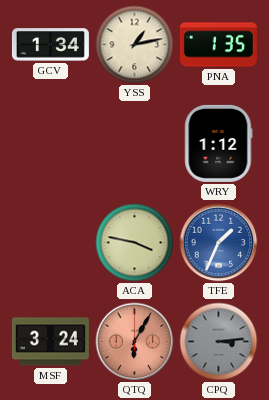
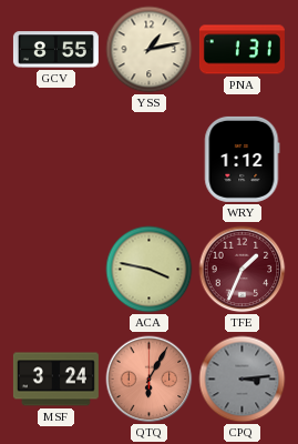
GCV: 1:34 -> 8:55
PNA: 1:35 -> 1:31
TFE dial: blue -> burgundy
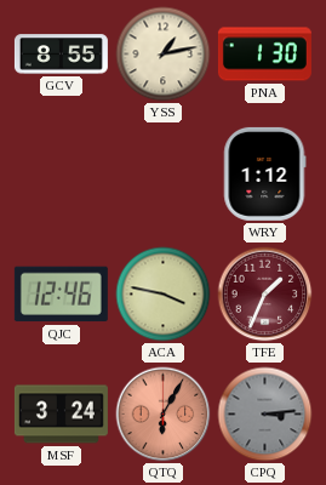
PNA: 1:31 -> 1:30
QJC: none -> 12:46
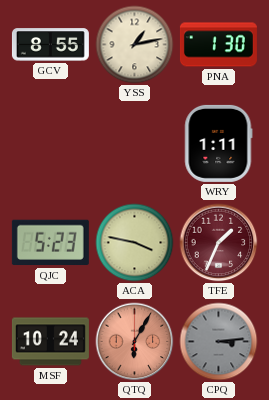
WRY: 1:12 -> 1:11
QJC: 12:46 -> 5:23
MSF: 3:24 -> 10:24
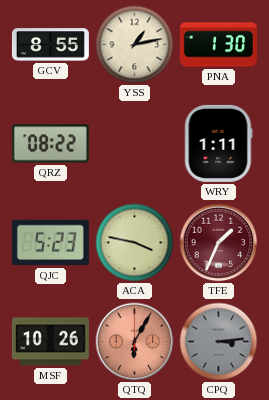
QRZ: none -> 08:22
MSF: 10:24 -> 10:26
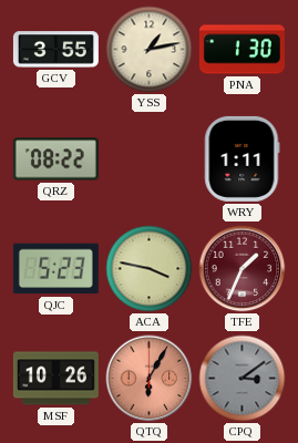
GCV: 8:55 -> 3:55
CPQ: 3:14 -> 3:09
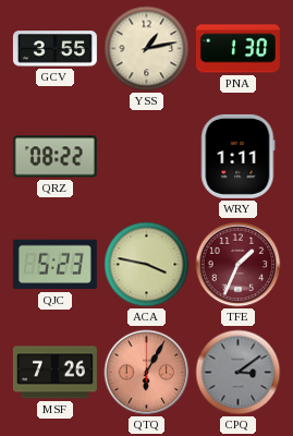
MSF: 10:26 -> 7:26
